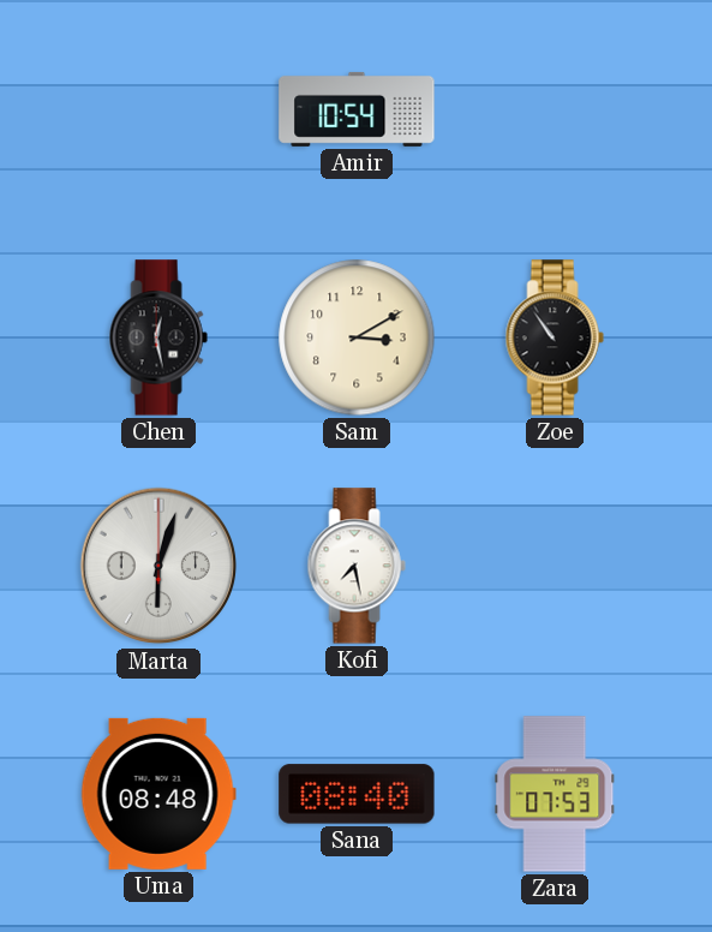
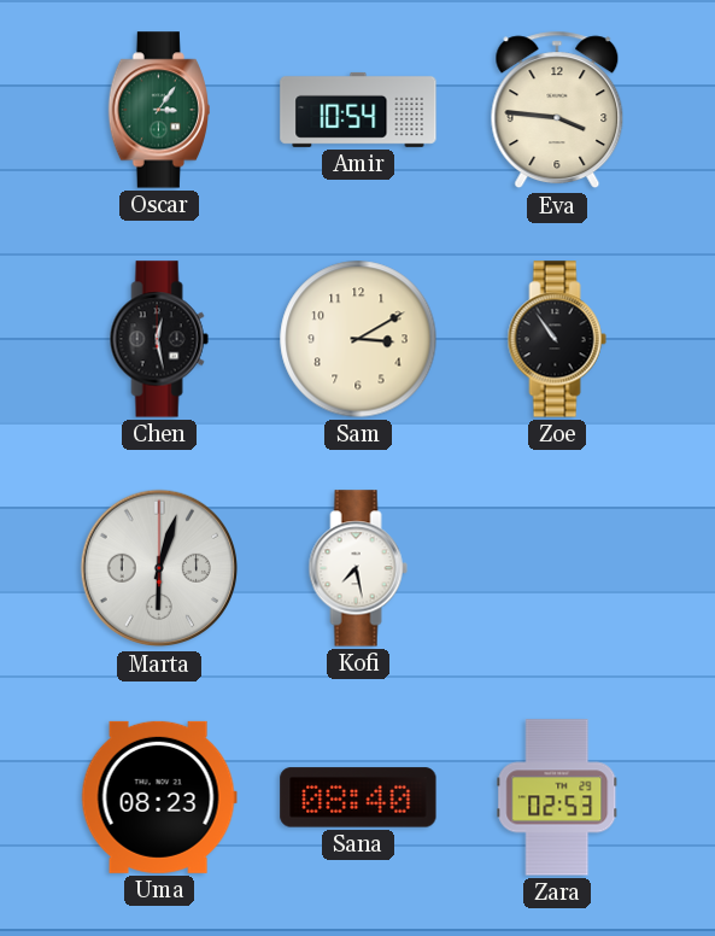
Oscar: none -> 3:06
Eva: none -> 3:46
Uma: 08:48 -> 08:23
Zara: 07:53 -> 02:53
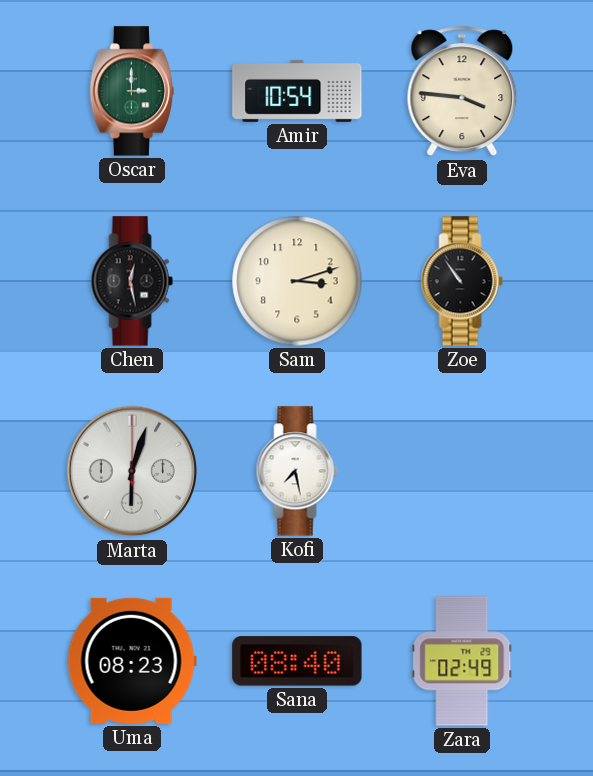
Oscar: 3:06 -> 3:00
Sam: 3:10 -> 3:12
Zara: 02:53 -> 02:49
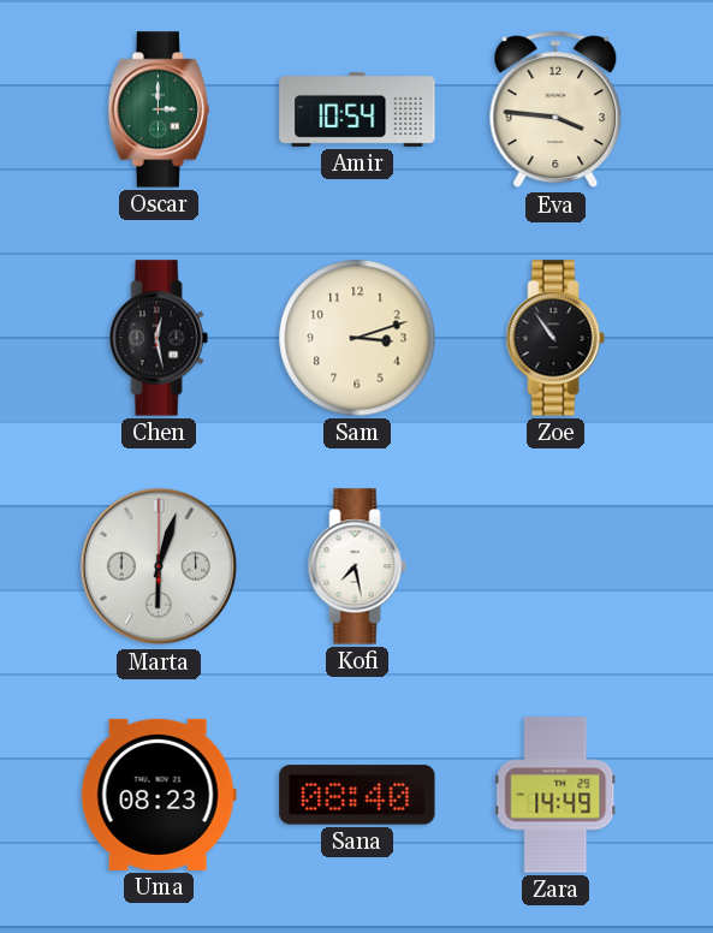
Zara: 02:49 -> 14:49
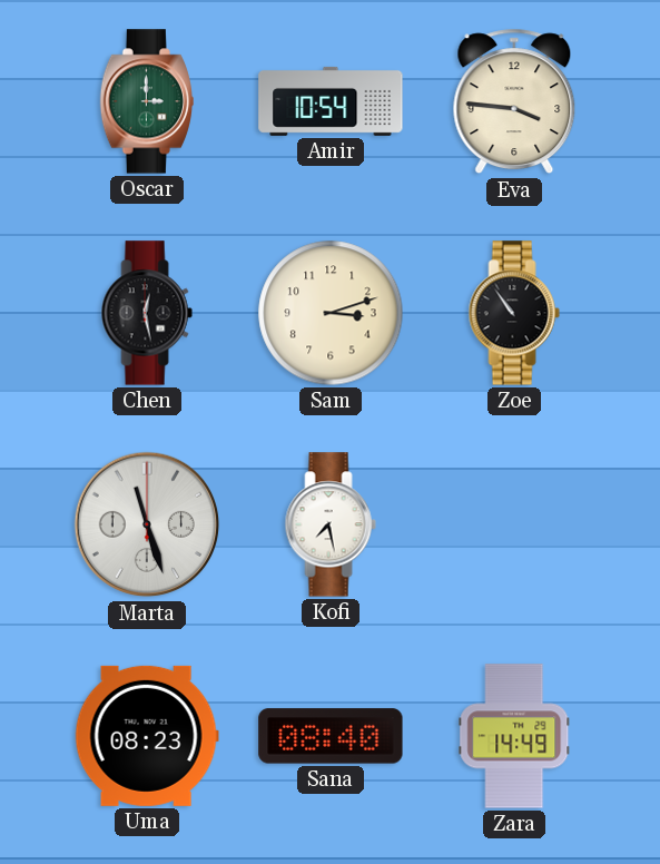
Marta: 6:03 -> 11:27
